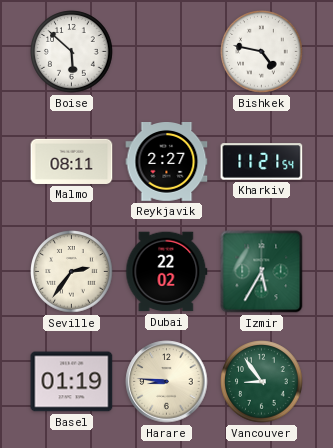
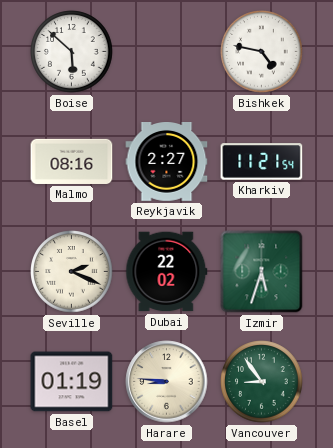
Malmo: 08:11 -> 08:16
Seville: 2:36 -> 2:19
Izmir: 5:35 -> 5:33
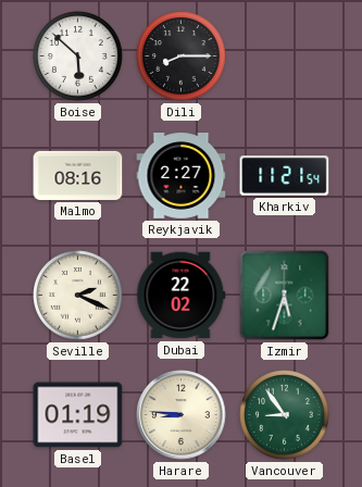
Dili: none -> 8:15
Bishkek: 4:47 -> none
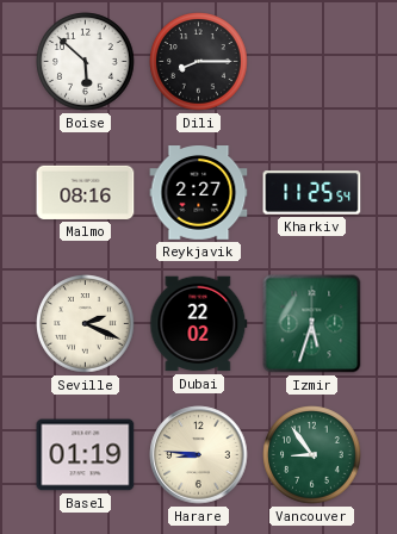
Kharkiv: 11:21 -> 11:25
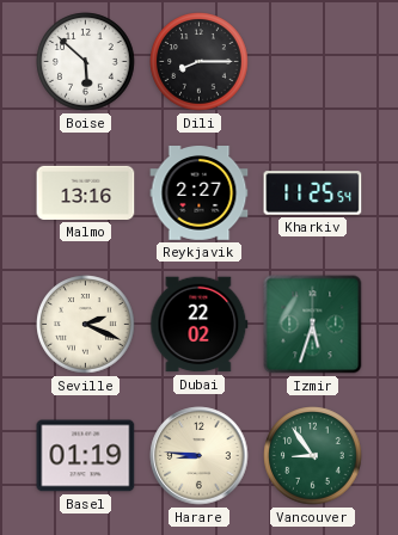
Malmo: 08:16 -> 13:16
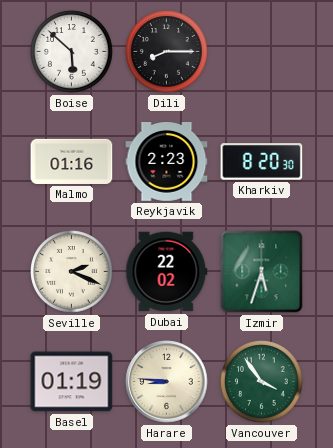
Malmo: 13:16 -> 01:16
Reykjavik: 2:27 -> 2:23
Kharkiv: 11:25 -> 8:20
Vancouver: 8:54 -> 3:54
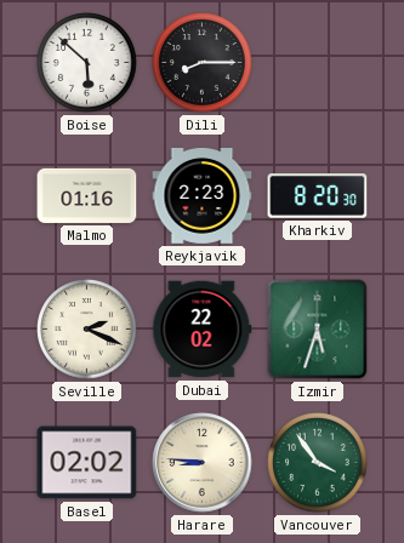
Basel: 01:19 -> 02:02
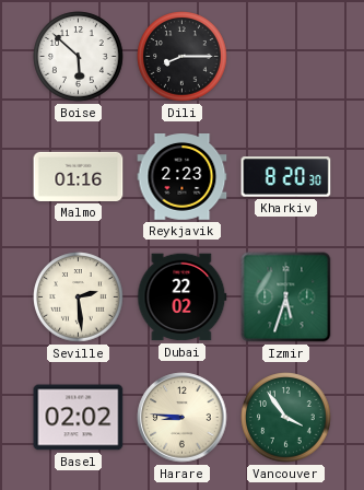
Seville: 2:19 -> 2:29
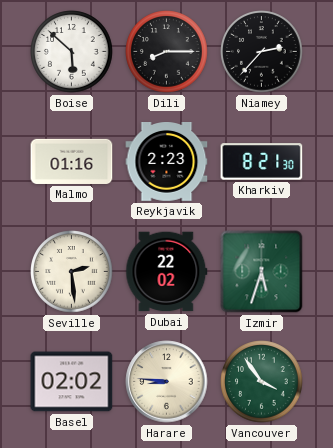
Niamey: none -> 2:37
Kharkiv: 8:20 -> 8:21
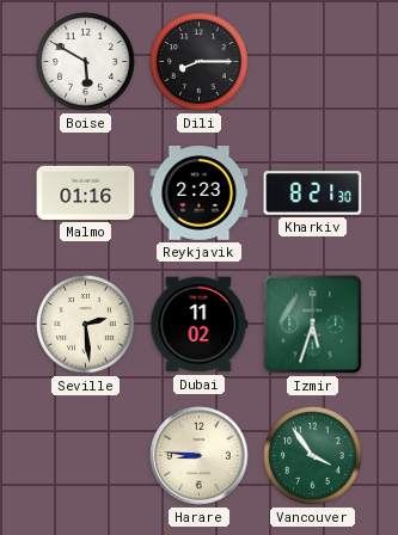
Boise: 5:52 -> 5:50
Niamey: 2:37 -> none
Dubai: 22:02 -> 11:02
Basel: 02:02 -> none
